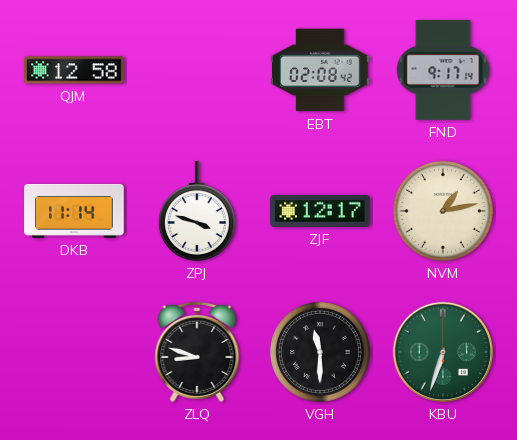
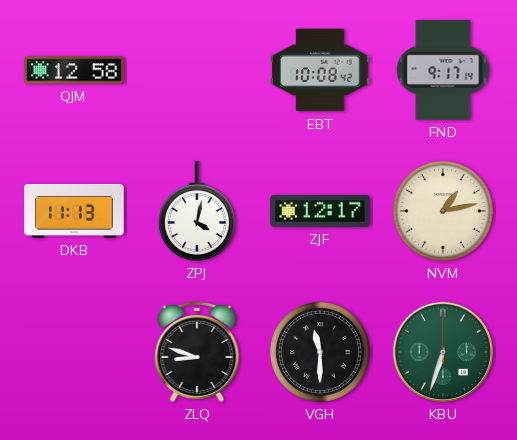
EBT: 02:08 -> 10:08
DKB: 11:14 -> 11:13
ZPJ: 3:48 -> 4:02
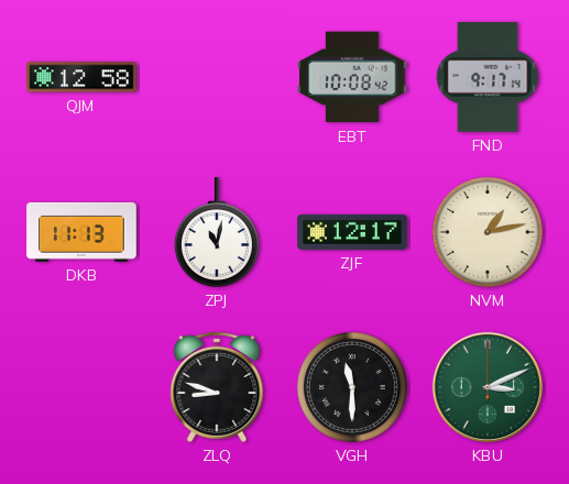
ZPJ: 4:02 -> 11:02
KBU: 6:33 -> 3:11
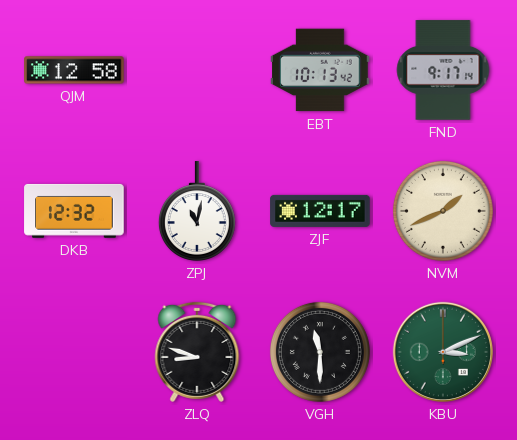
EBT: 10:08 -> 10:13
DKB: 11:13 -> 12:32
NVM: 1:13 -> 1:41
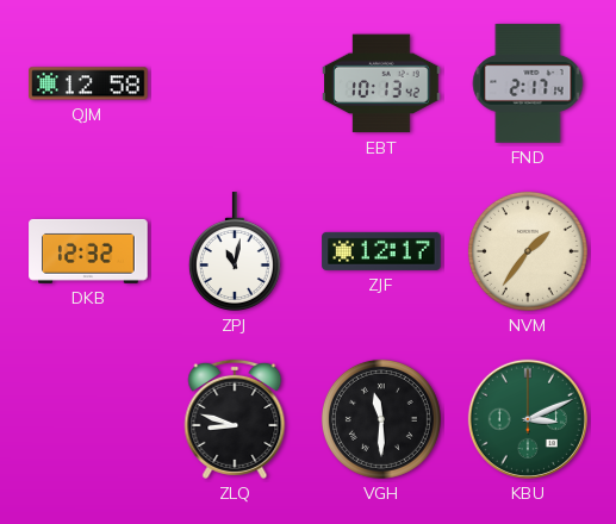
FND: 9:17 -> 2:17
NVM: 1:41 -> 1:36
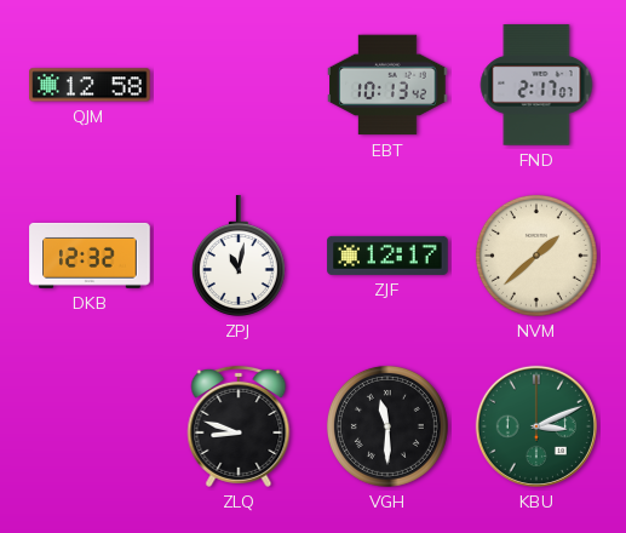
FND: 2:17:14 -> 2:17:07
NVM: 1:36 -> 1:38
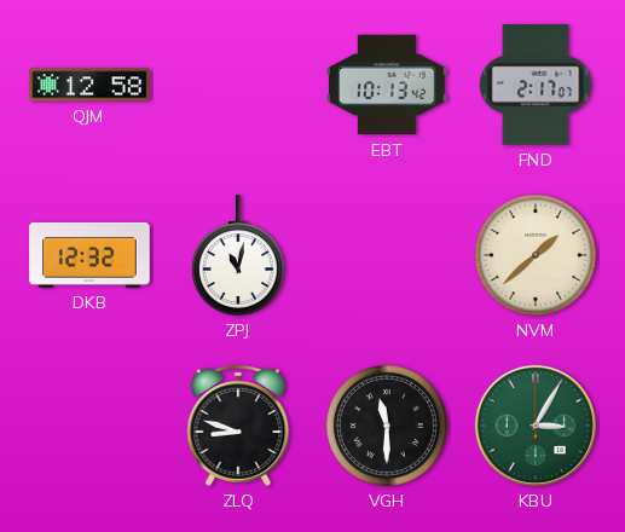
ZJF: 12:17 -> none
KBU: 3:11 -> 3:05
